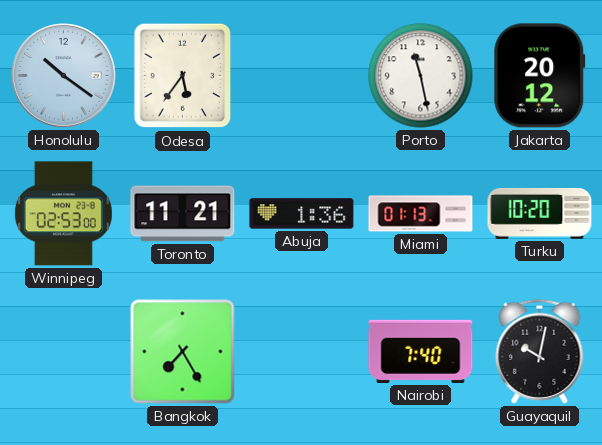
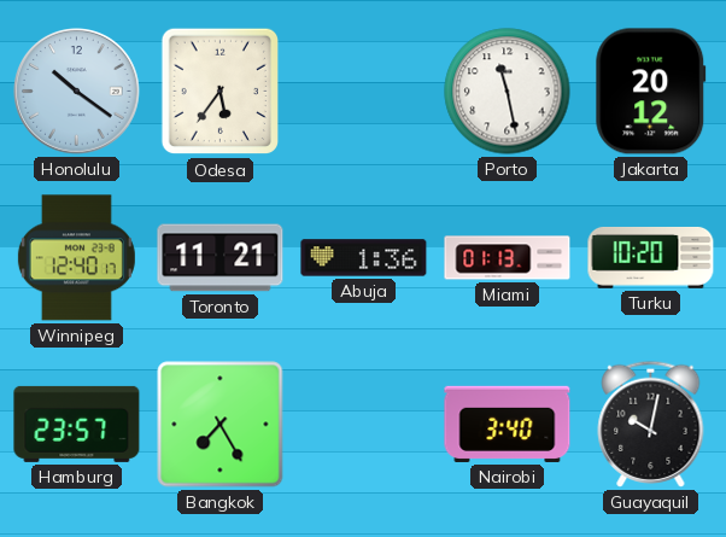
Winnipeg: 02:53 -> 12:40
Hamburg: none -> 23:57
Nairobi: 7:40 -> 3:40
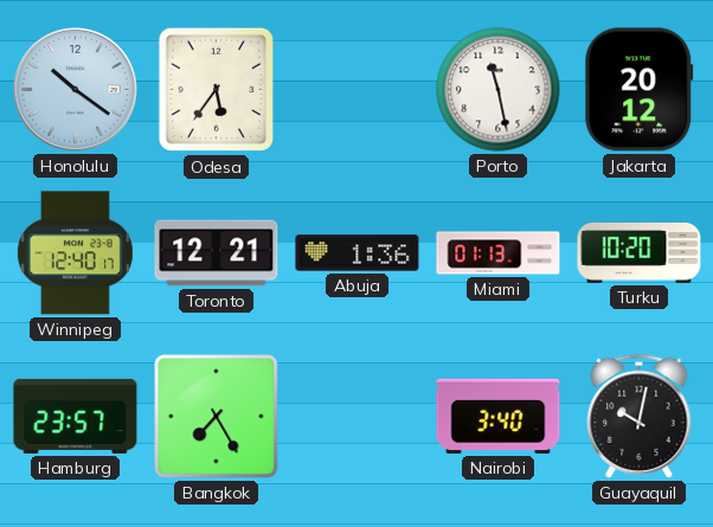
Toronto: 11:21 -> 12:21
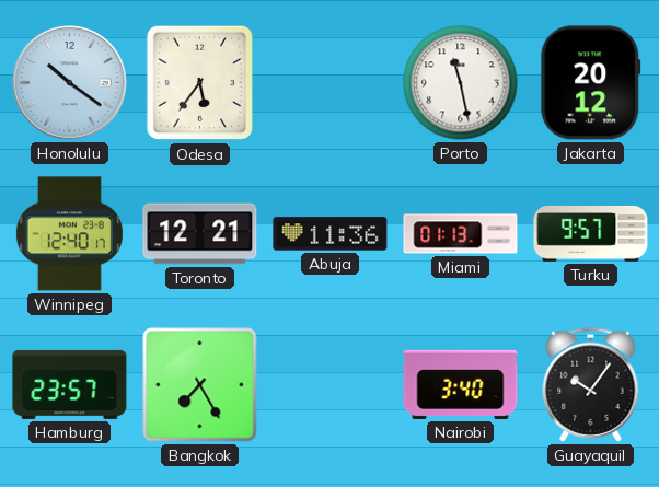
Abuja: 1:36 -> 11:36
Turku: 10:20 -> 9:57
Guayaquil: 10:02 -> 10:06
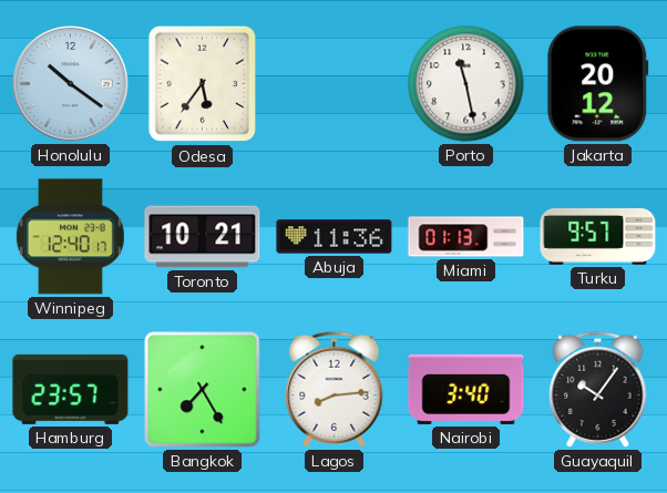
Toronto: 12:21 -> 10:21
Lagos: none -> 8:14
